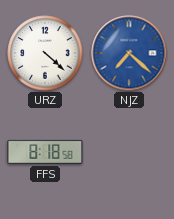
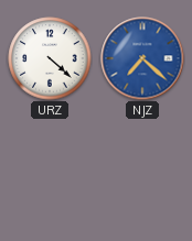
FFS: 8:18 -> none
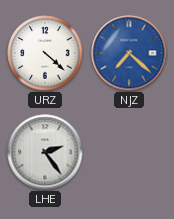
LHE: none -> 2:24
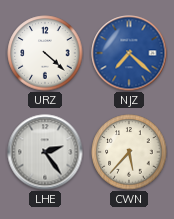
CWN: none -> 5:37
